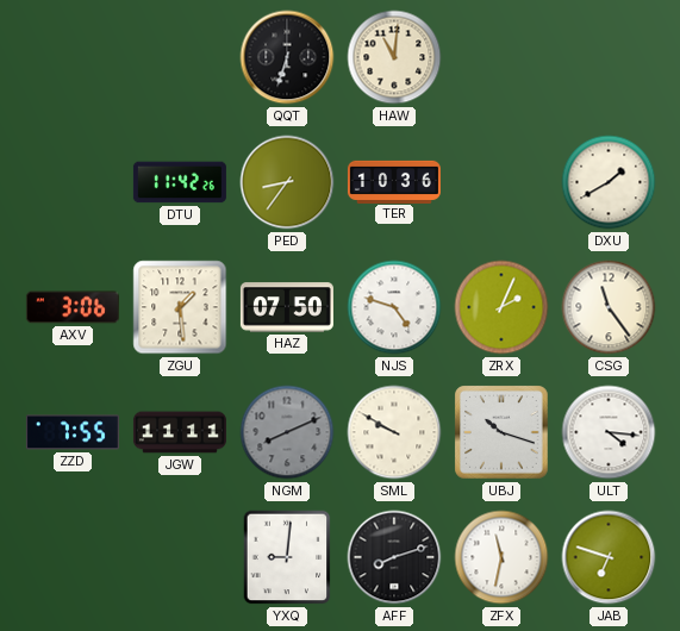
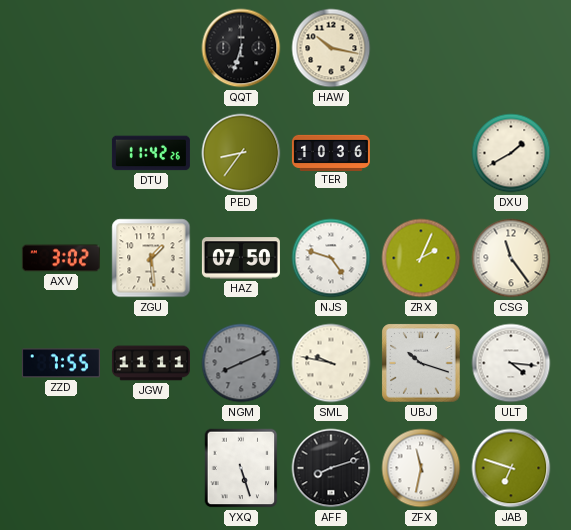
HAW: 11:01 -> 10:17
AXV: 3:06 -> 3:02
SML: 9:50 -> 9:47
YXQ: 9:01 -> 5:27
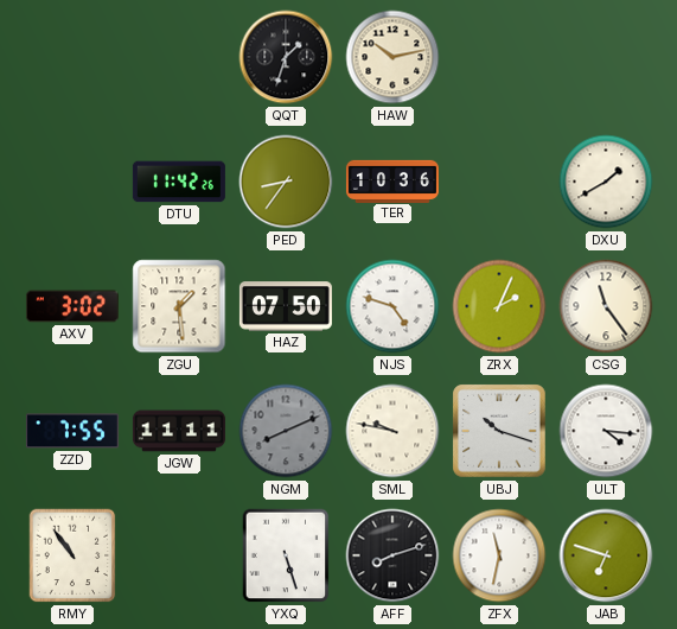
QQT: 6:33 -> 1:33
HAW: 10:17 -> 10:13
RMY: none -> 10:54
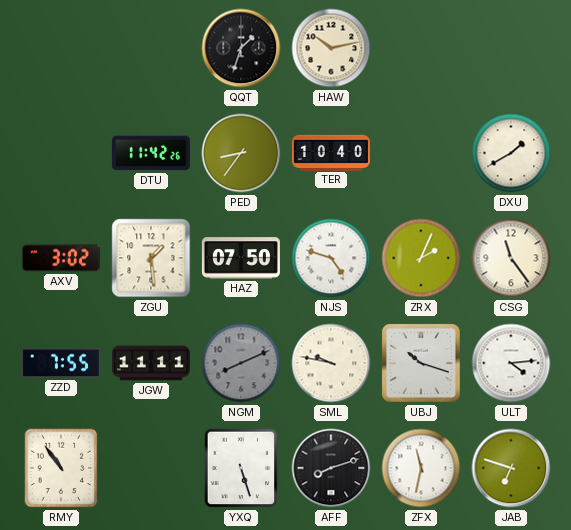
TER: 10:36 -> 10:40
ULT: 4:16 -> 4:14
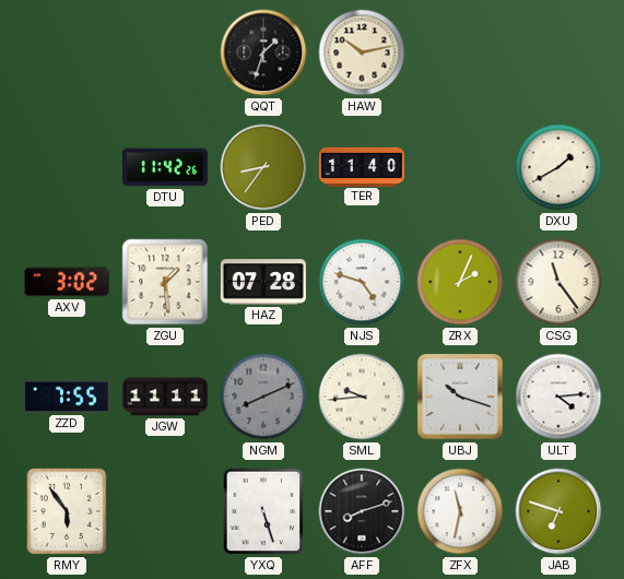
TER: 10:40 -> 11:40
HAZ: 07:50 -> 07:28
SML: 9:47 -> 9:44
RMY: 10:54 -> 5:54
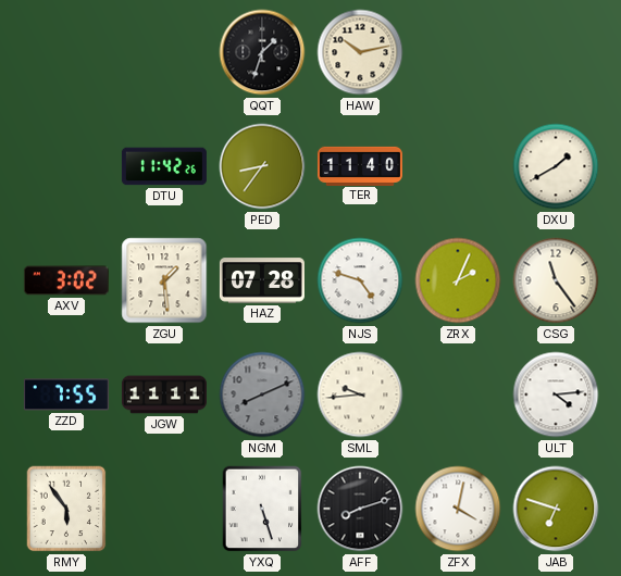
UBJ: 10:18 -> none
ZFX: 11:32 -> 4:02
